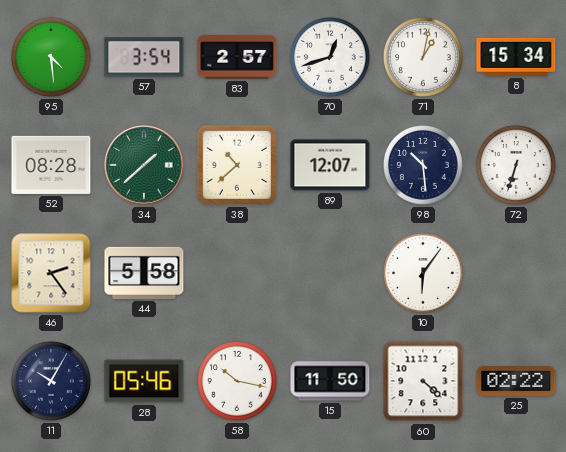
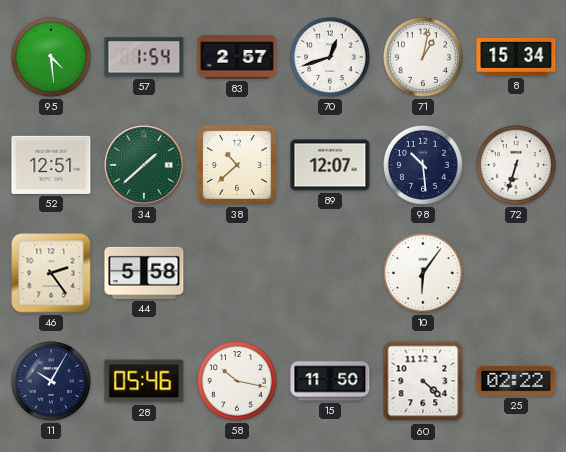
57: 3:54 -> 1:54
52: 08:28 -> 12:51
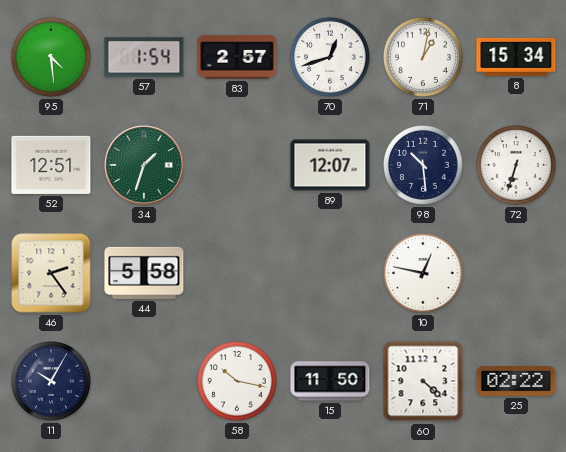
34: 1:38 -> 1:33
38: 10:38 -> none
10: 6:06 -> 12:47
28: 05:46 -> none
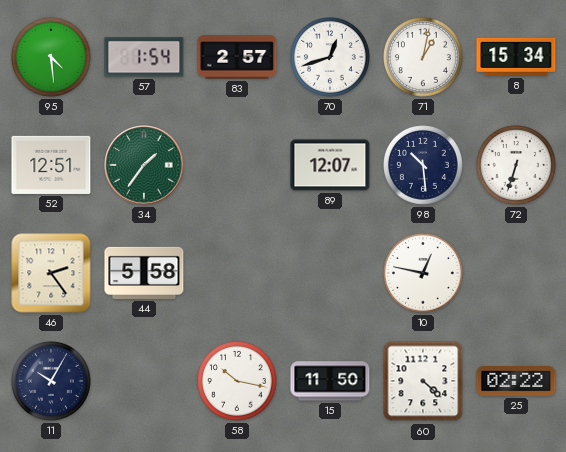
34: 1:33 -> 1:36
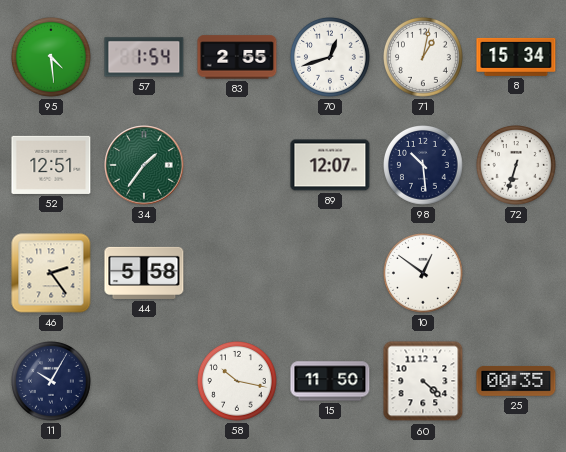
83: 2:57 -> 2:55
10: 12:47 -> 12:51
25: 02:22 -> 00:35
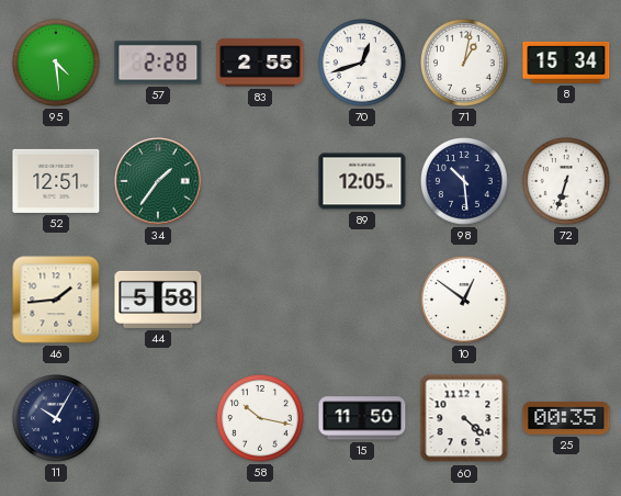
57: 1:54 -> 2:28
89: 12:07 -> 12:05
46: 2:24 -> 1:44
